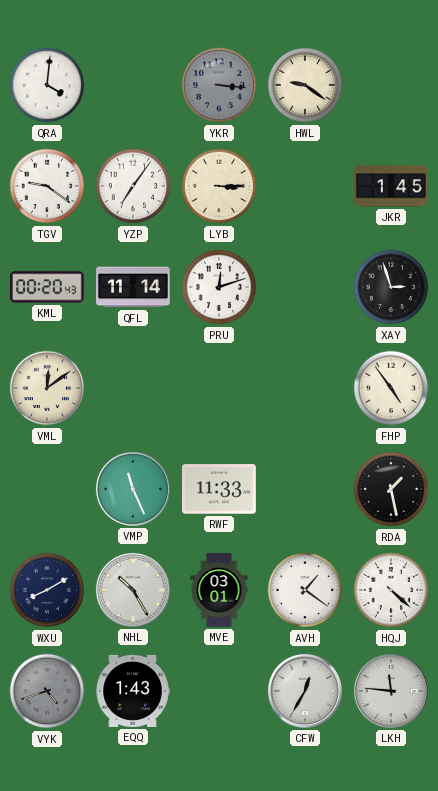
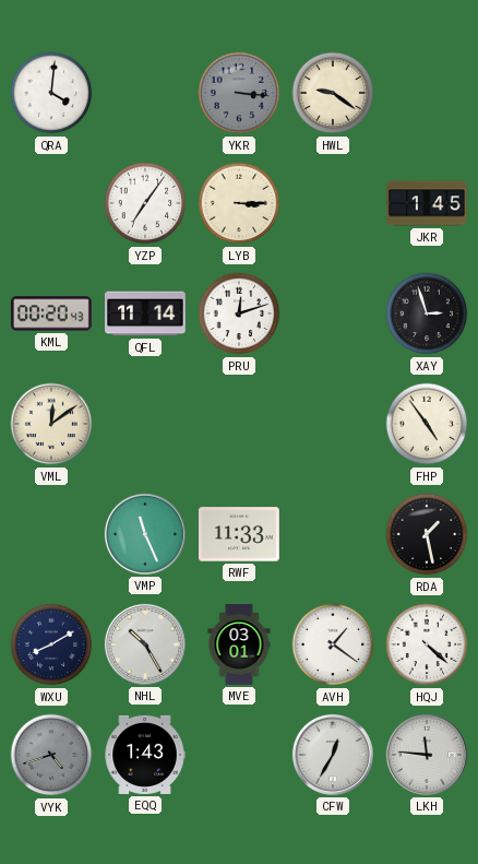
TGV: 9:21 -> none
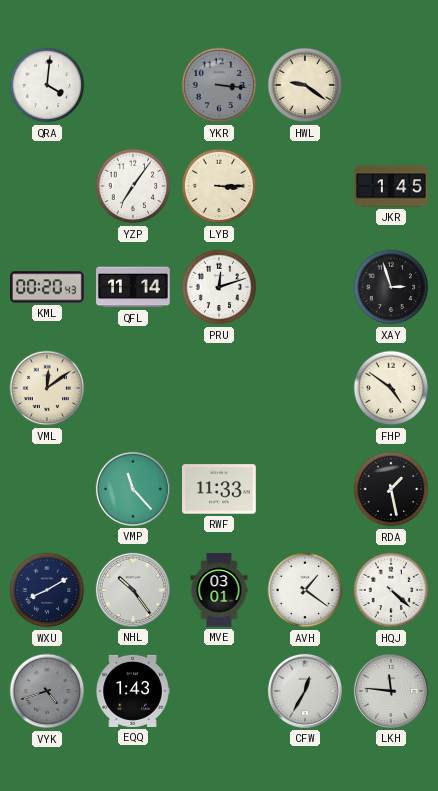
FHP: 4:54 -> 4:51
VMP: 11:26 -> 11:23
NHL: 10:25 -> 10:24
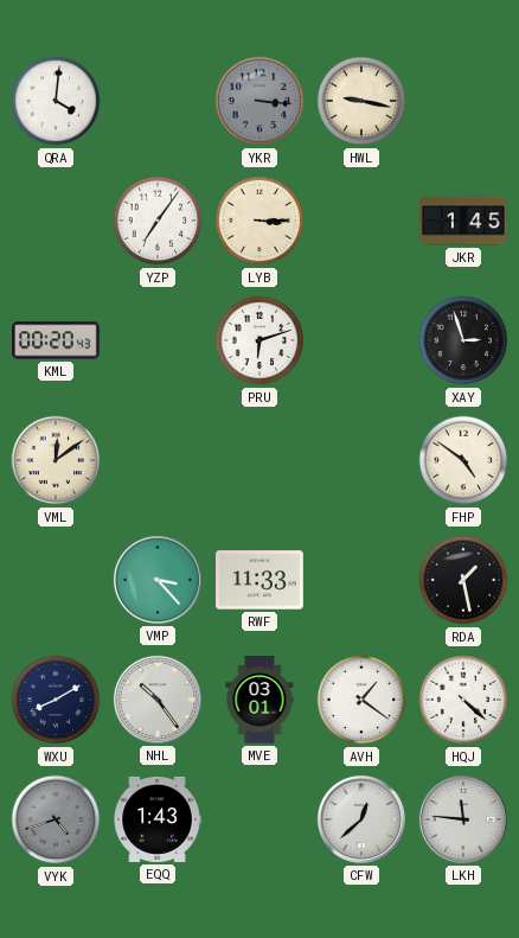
HWL: 9:21 -> 9:17
QFL: 11:14 -> none
PRU: 12:12 -> 6:12
VMP: 11:23 -> 3:23
CFW: 12:35 -> 12:38
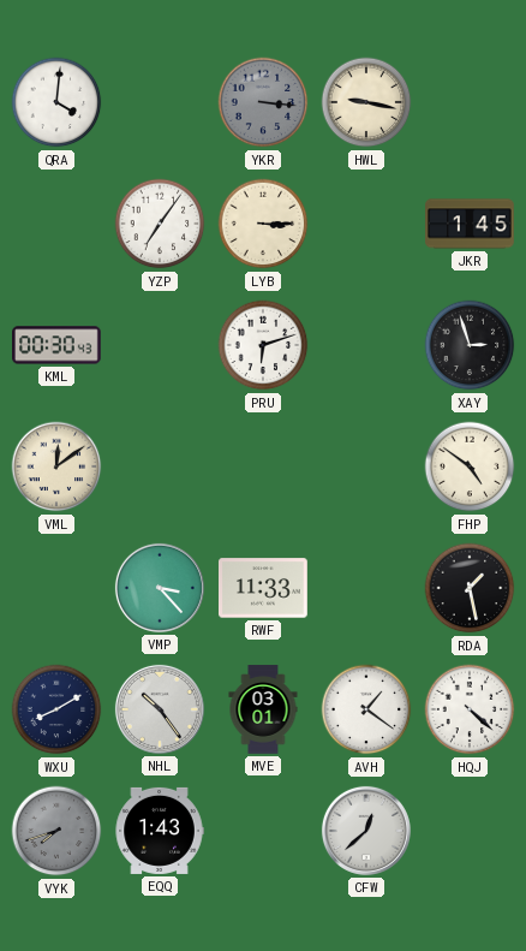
KML: 00:20 -> 00:30
VYK: 4:42 -> 7:42
LKH: 11:46 -> none
